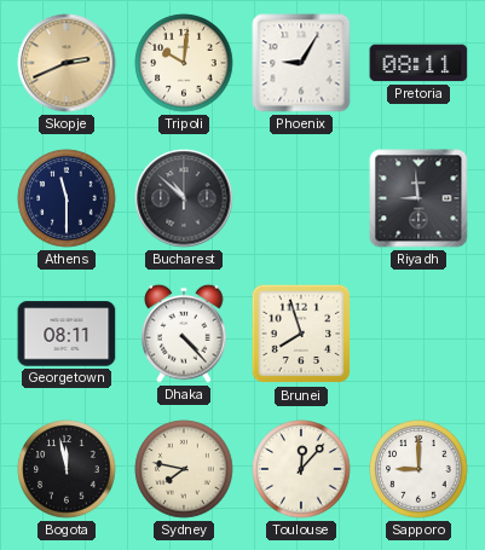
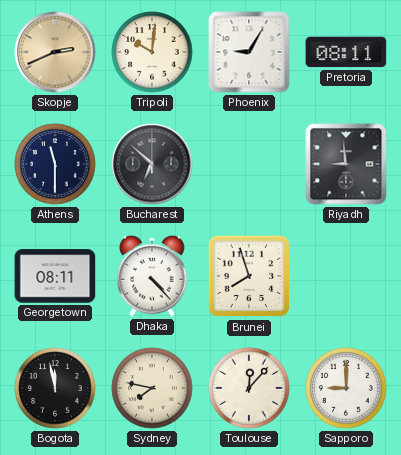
Bucharest: 10:52 -> 6:52
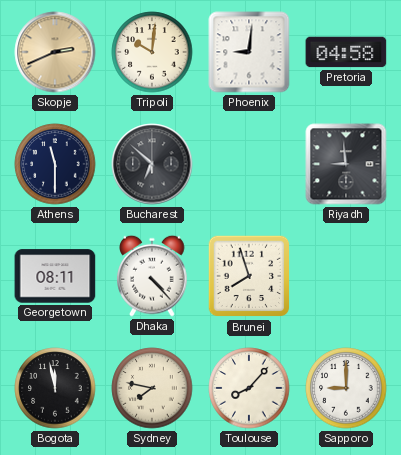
Phoenix: 9:05 -> 9:01
Pretoria: 08:11 -> 04:58
Toulouse: 12:07 -> 8:07
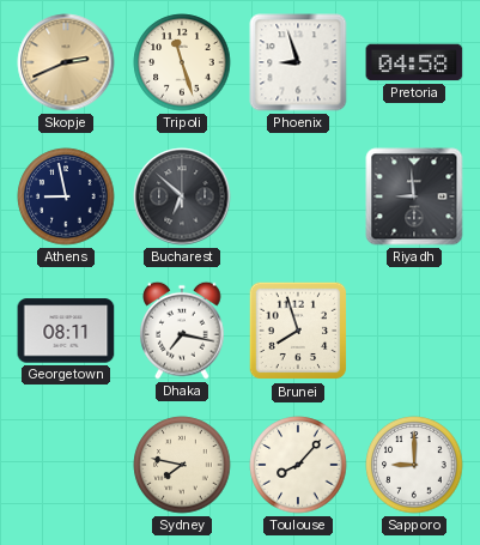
Tripoli: 10:01 -> 11:27
Phoenix: 9:01 -> 8:57
Athens: 11:30 -> 8:58
Dhaka: 4:23 -> 7:17
Bogota: 11:58 -> none
